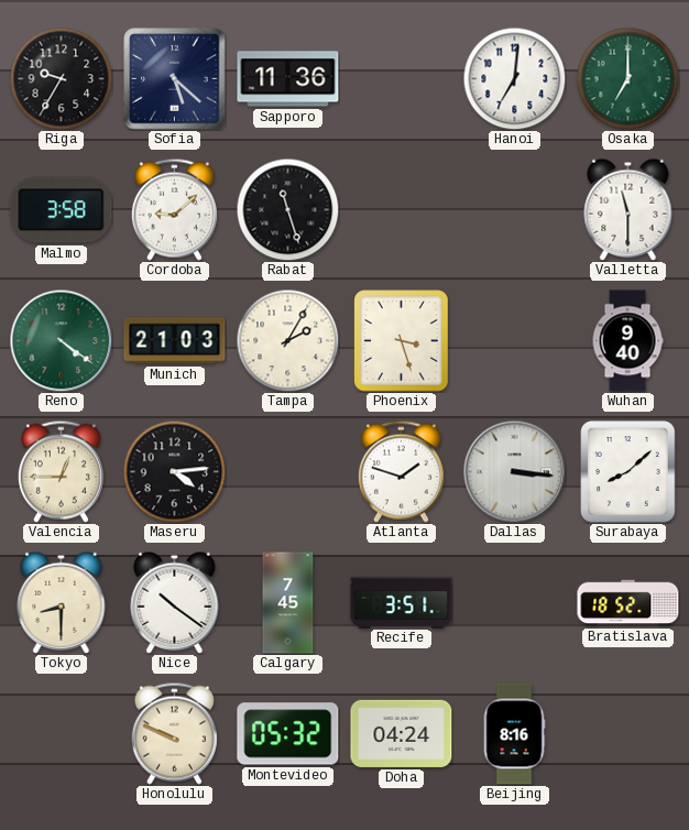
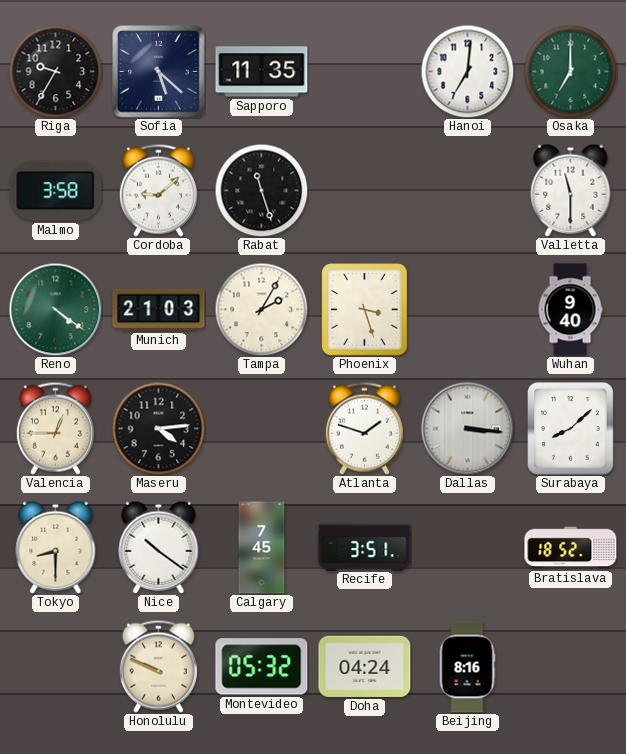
Sapporo: 11:36 -> 11:35
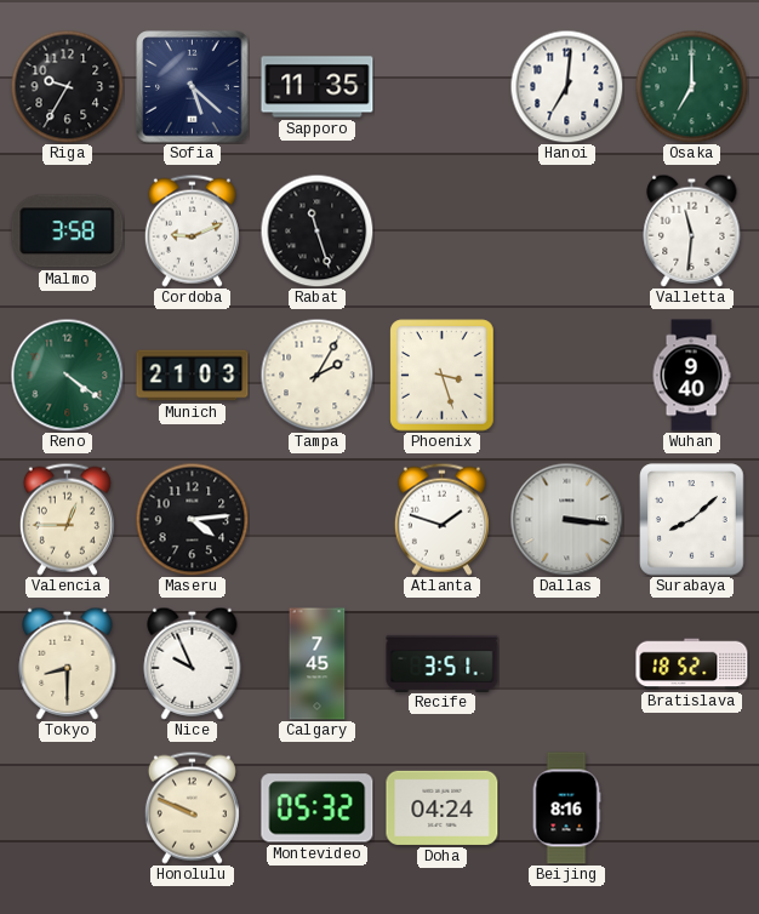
Cordoba: 9:08 -> 9:11
Valletta: 11:30 -> 11:31
Nice: 10:21 -> 9:56
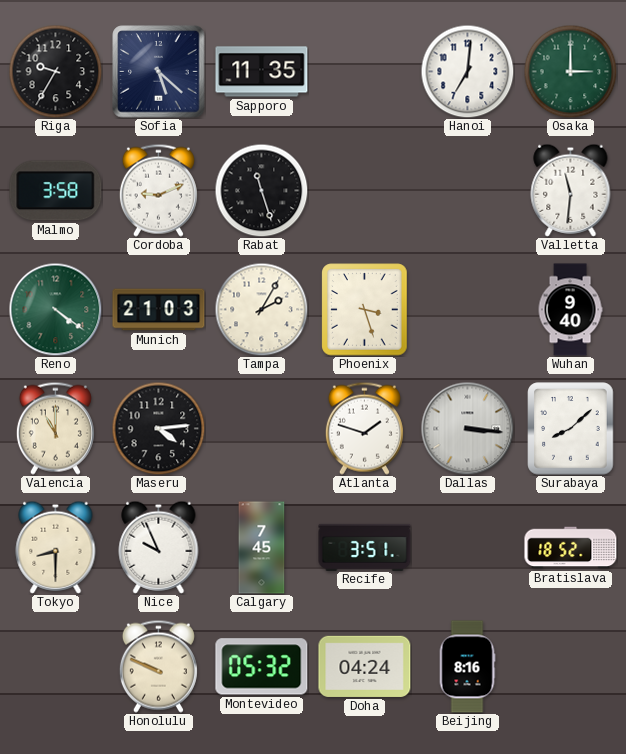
Osaka: 7:00 -> 3:00
Valencia: 12:45 -> 11:00
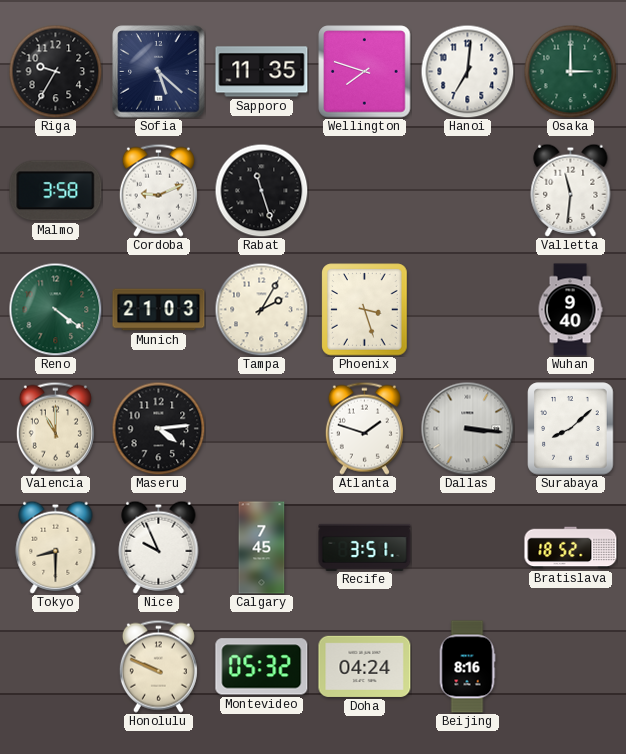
Wellington: none -> 7:48
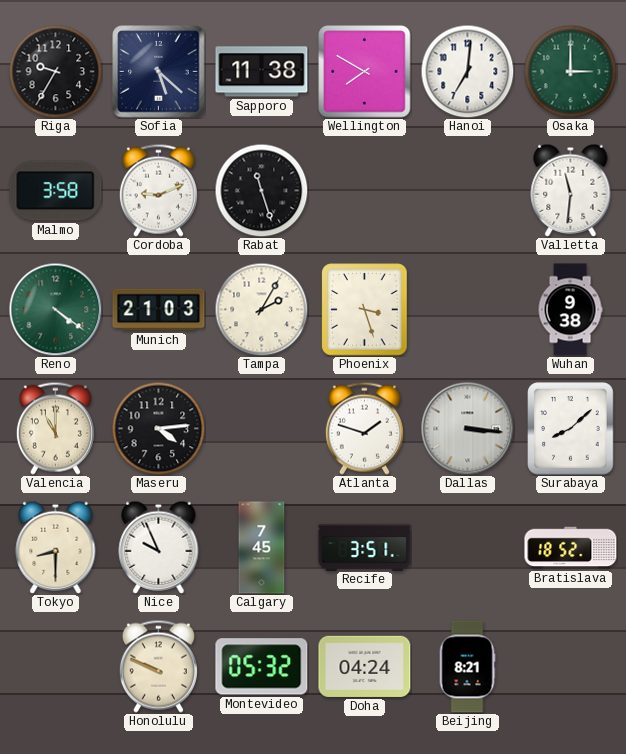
Sapporo: 11:35 -> 11:38
Wellington: 7:48 -> 7:50
Wuhan: 9:40 -> 9:38
Beijing: 8:16 -> 8:21
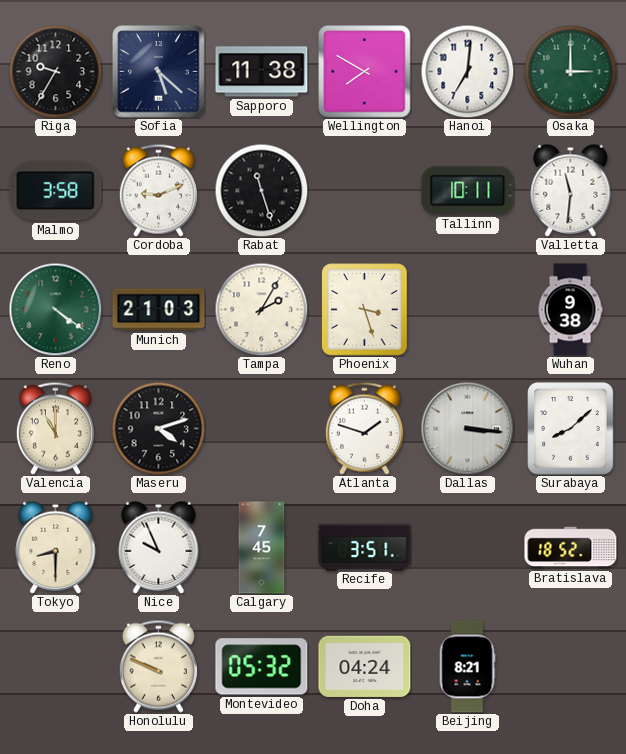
Tallinn: none -> 10:11
Maseru: 4:14 -> 4:12
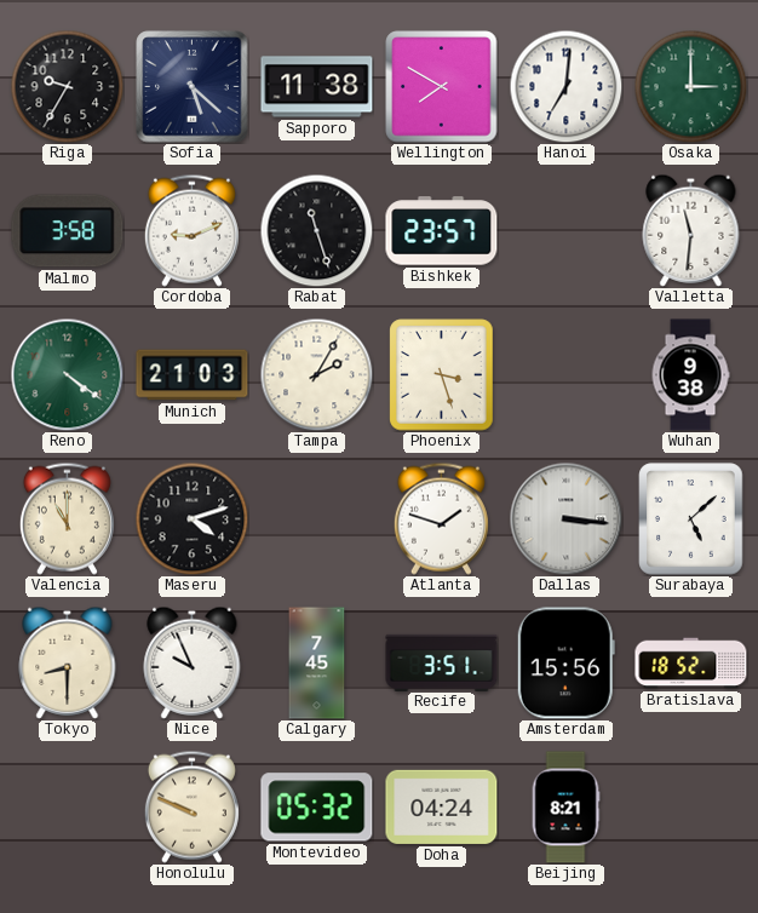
Bishkek: none -> 23:57
Tallinn: 10:11 -> none
Surabaya: 8:08 -> 5:08
Amsterdam: none -> 15:56
